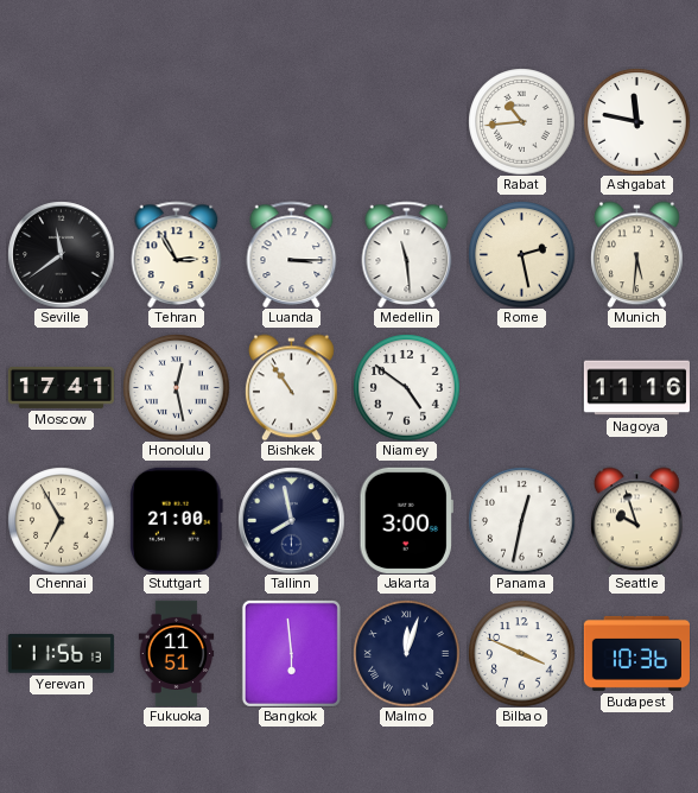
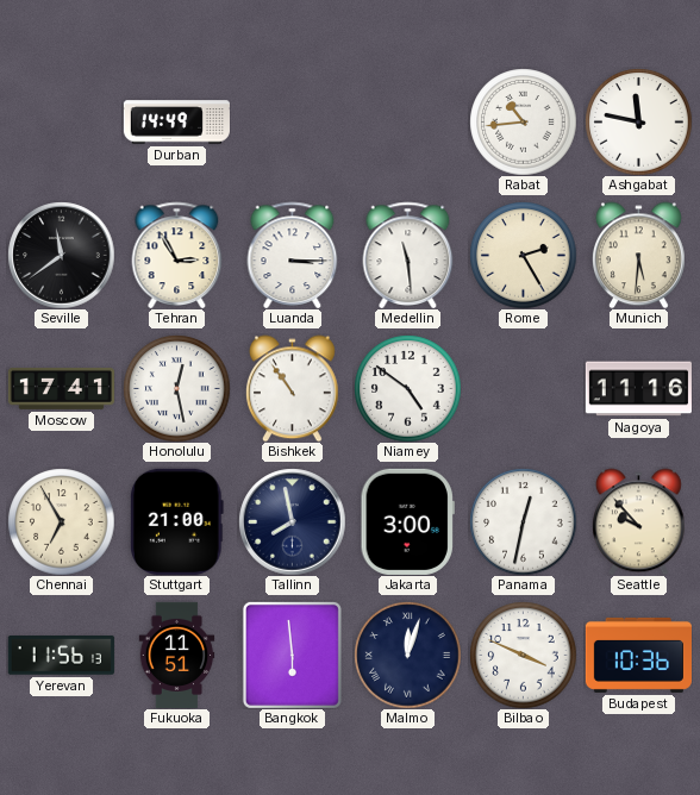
Durban: none -> 14:49
Rome: 2:28 -> 2:25
Seattle: 9:57 -> 9:53
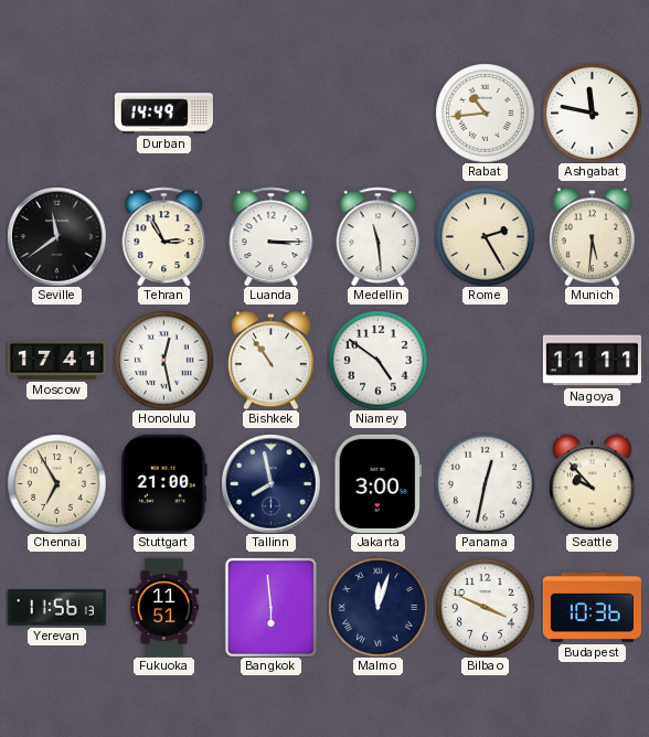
Nagoya: 11:16 -> 11:11
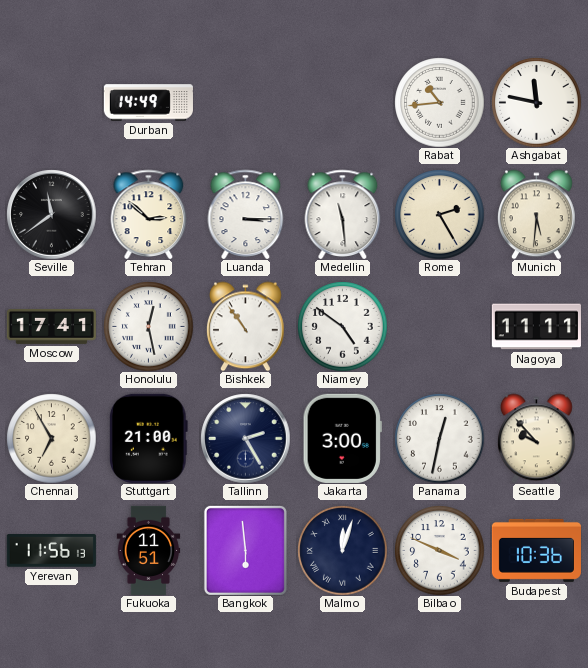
Tehran: 2:55 -> 2:52
Tallinn: 7:58 -> 2:25
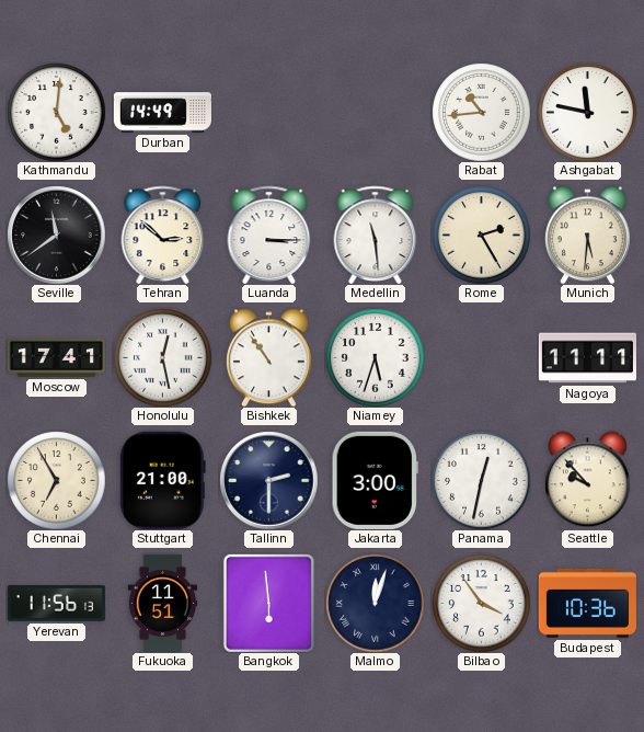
Kathmandu: none -> 5:01
Niamey: 4:51 -> 5:33
Tallinn: 2:25 -> 2:30
Bilbao: 3:49 -> 3:54
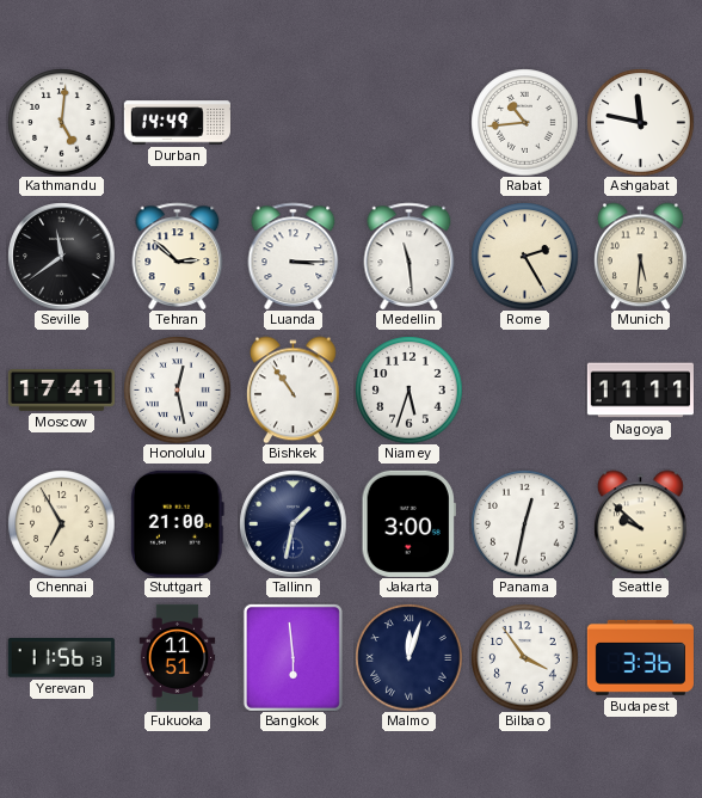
Tallinn: 2:30 -> 1:32
Seattle: 9:53 -> 9:52
Budapest: 10:36 -> 3:36
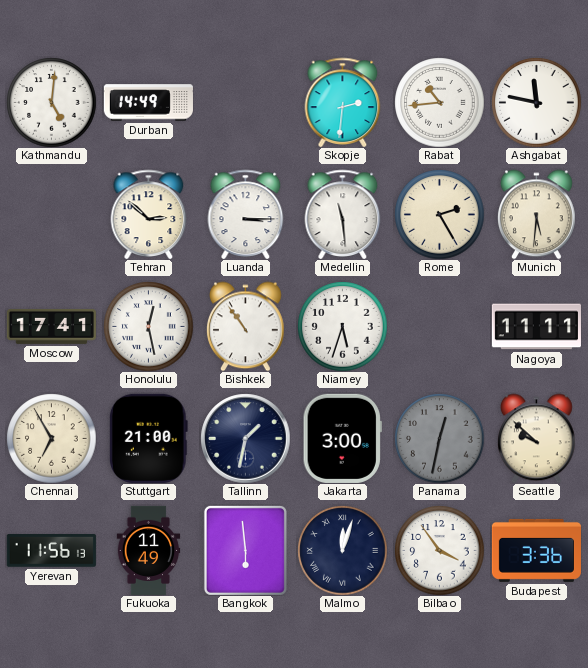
Skopje: none -> 2:31
Seville: 11:39 -> none
Panama dial: white -> grey
Fukuoka: 11:51 -> 11:49
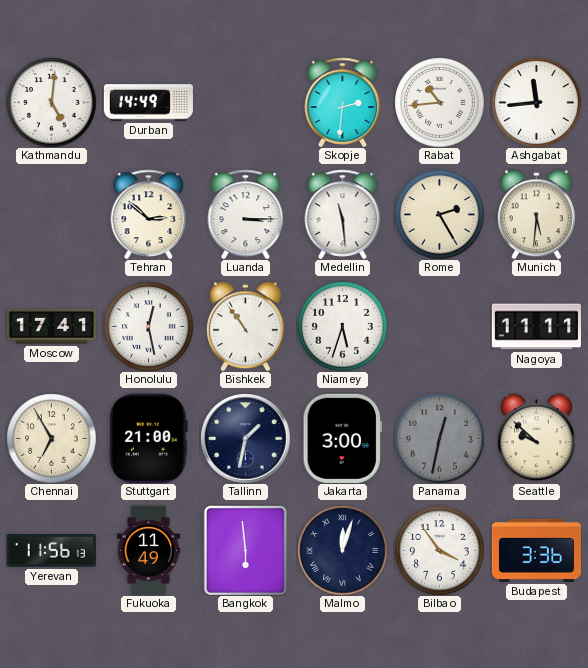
Ashgabat: 11:47 -> 11:44
